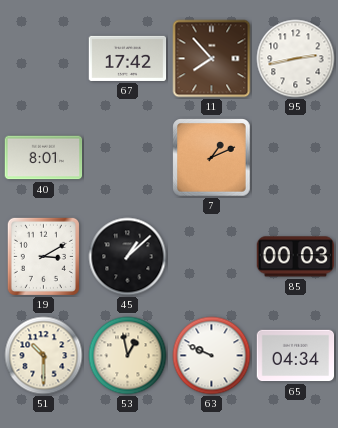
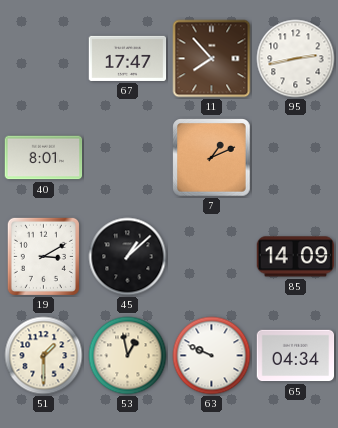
67: 17:42 -> 17:47
85: 00:03 -> 14:09
51: 10:30 -> 1:30
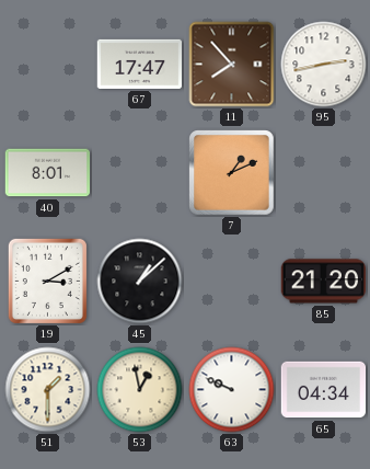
85: 14:09 -> 21:20
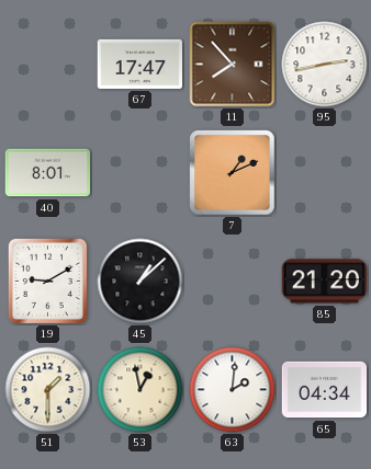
19: 3:10 -> 9:10
63: 9:49 -> 2:01
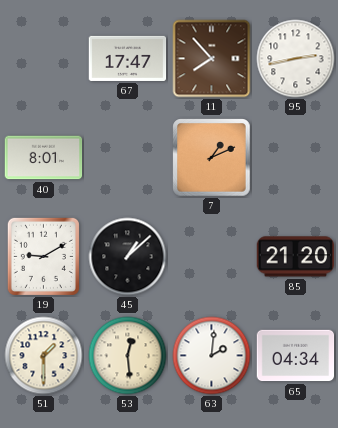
53: 12:58 -> 12:29
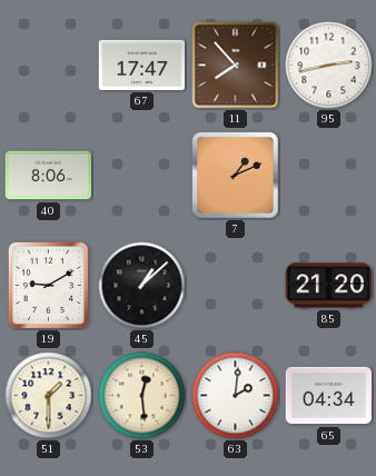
40: 8:01 -> 8:06
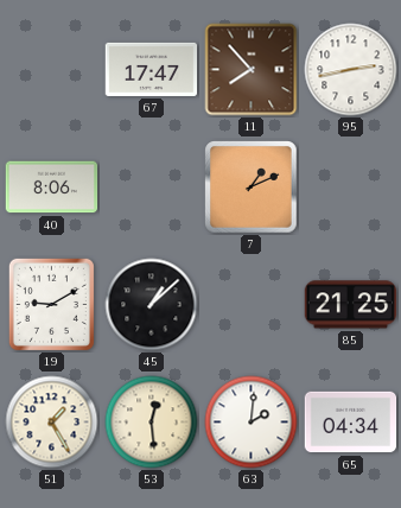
85: 21:20 -> 21:25
51: 1:30 -> 1:25
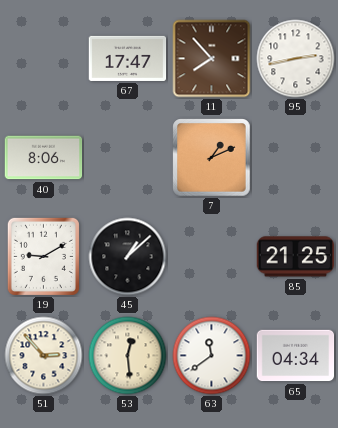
51: 1:25 -> 2:53
63: 2:01 -> 11:39
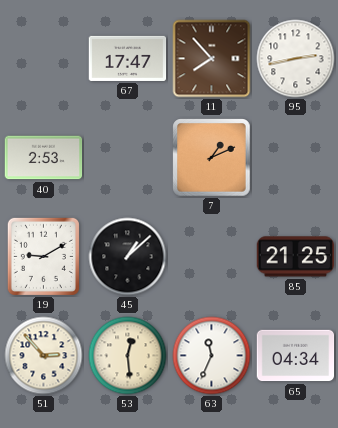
40: 8:06 -> 2:53
63: 11:39 -> 11:34
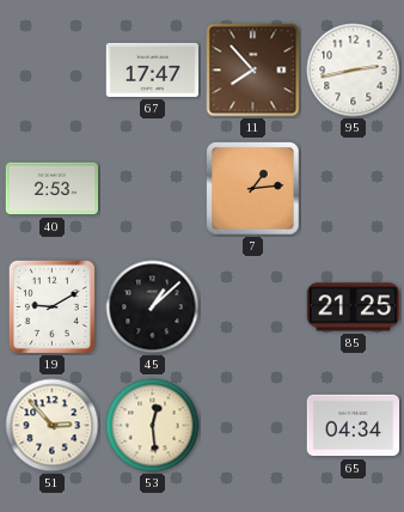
7: 1:11 -> 1:14
63: 11:34 -> none
